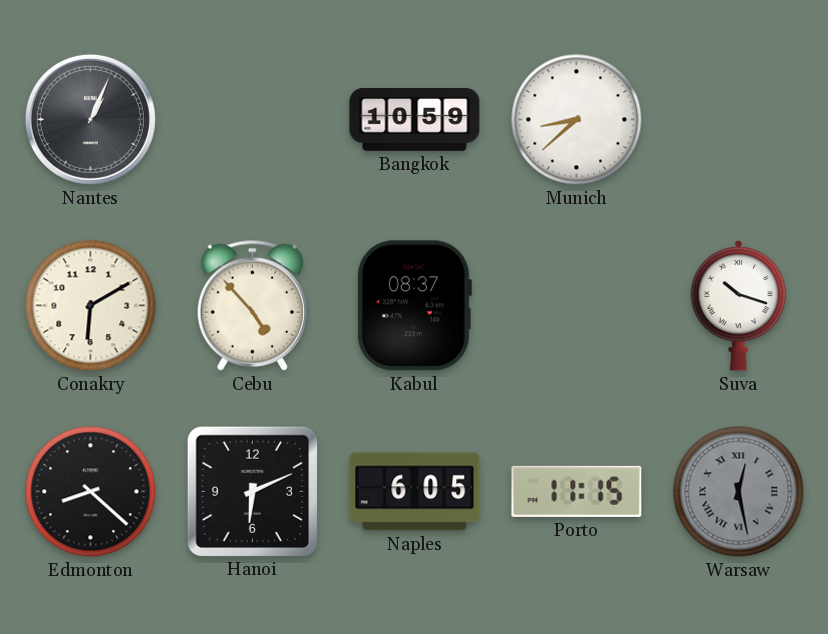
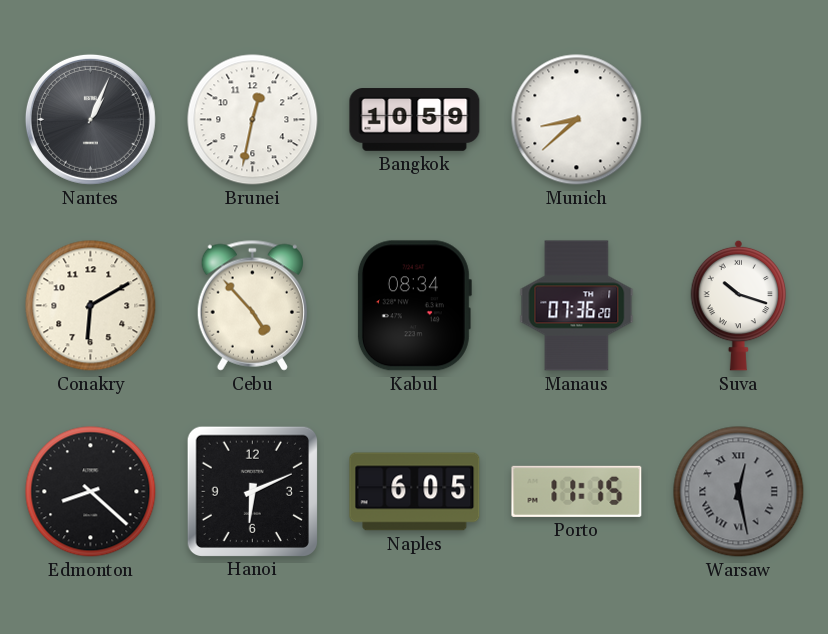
Brunei: none -> 12:32
Kabul: 08:37 -> 08:34
Manaus: none -> 07:36
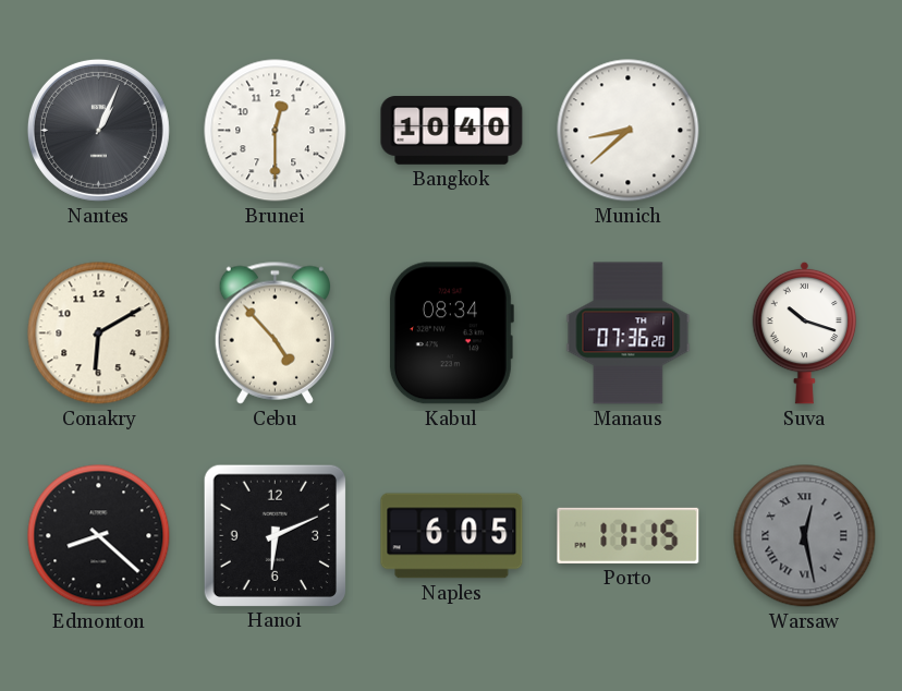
Brunei: 12:32 -> 12:30
Bangkok: 10:59 -> 10:40
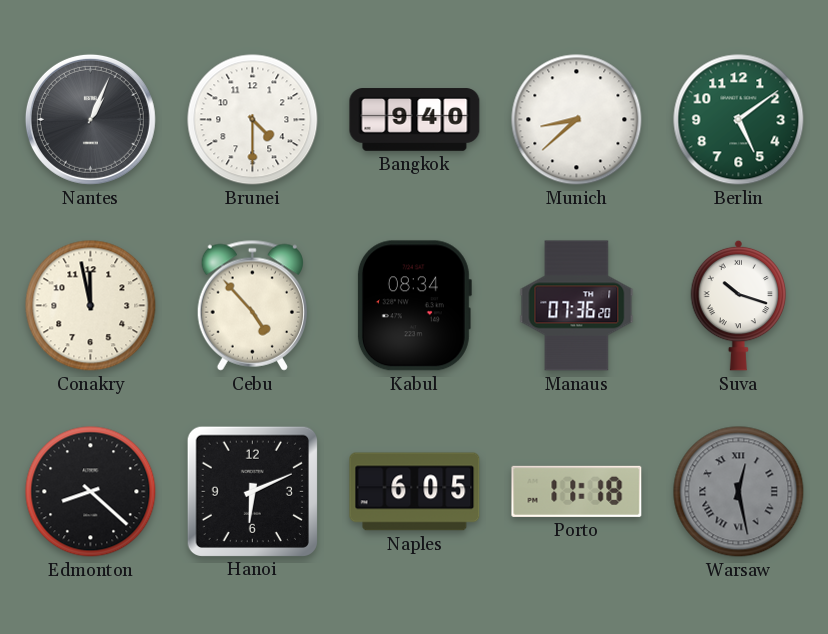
Brunei: 12:30 -> 4:30
Bangkok: 10:40 -> 9:40
Berlin: none -> 5:09
Conakry: 6:10 -> 11:58
Porto: 11:15 -> 11:18
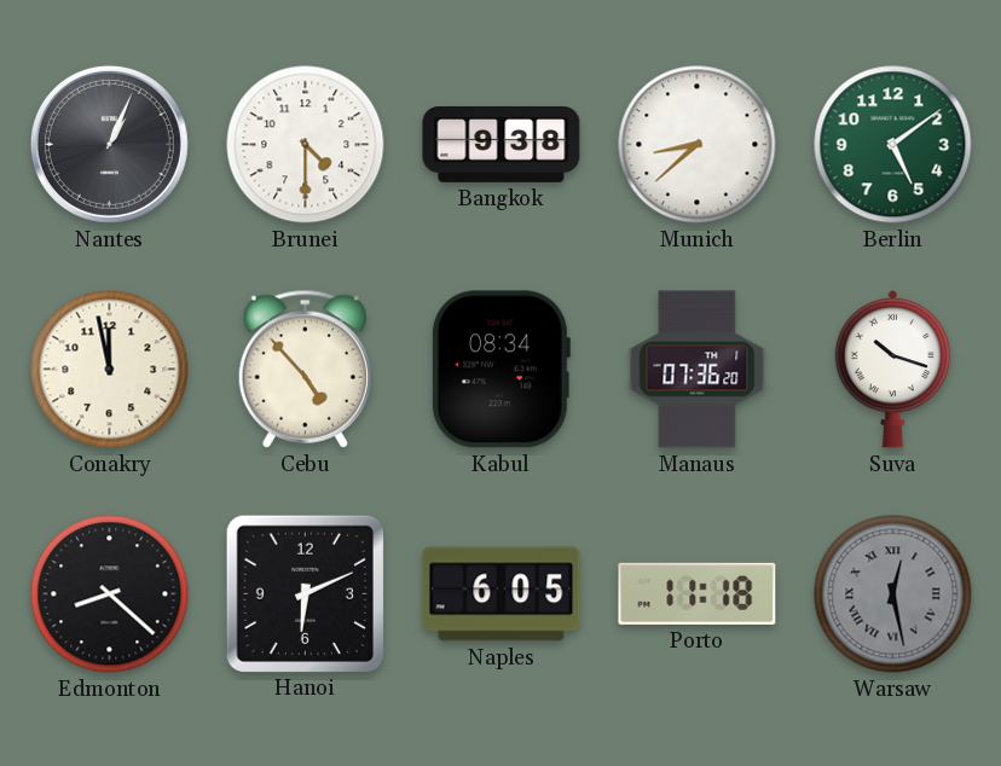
Bangkok: 9:40 -> 9:38
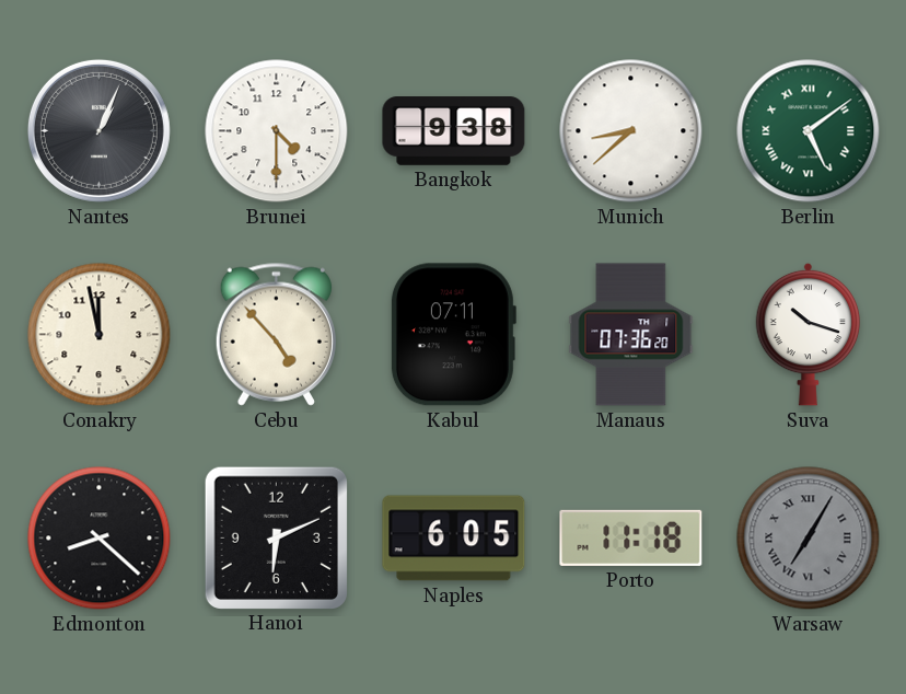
Berlin numerals: Arabic -> Roman
Kabul: 08:34 -> 07:11
Warsaw: 12:28 -> 7:05
